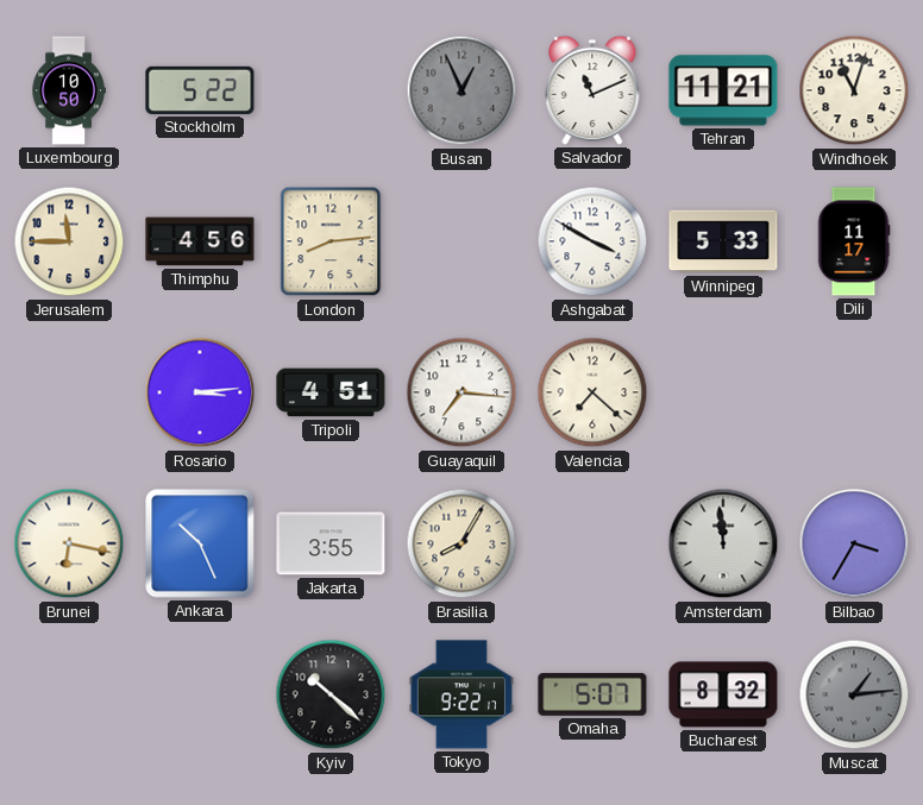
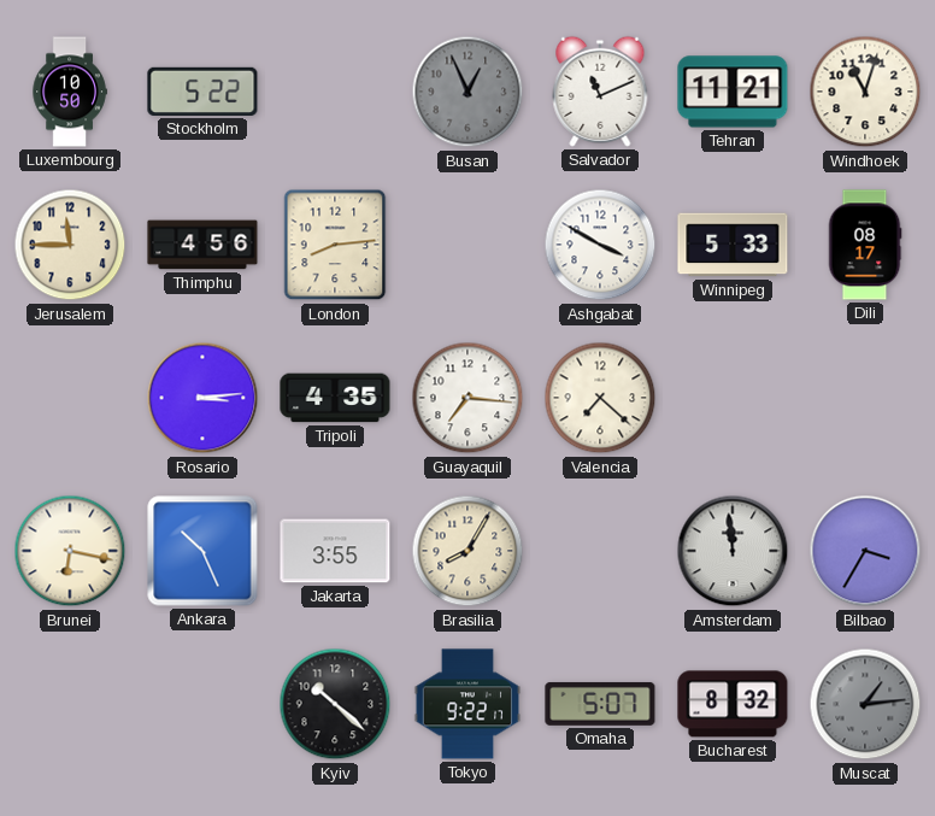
Dili: 11:17 -> 08:17
Tripoli: 4:51 -> 4:35
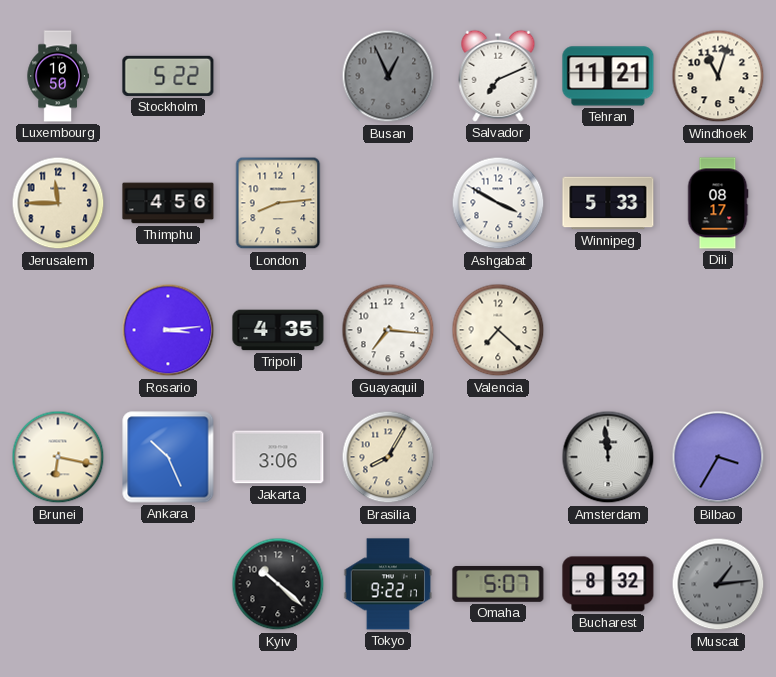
Salvador: 11:11 -> 7:11
Jakarta: 3:55 -> 3:06
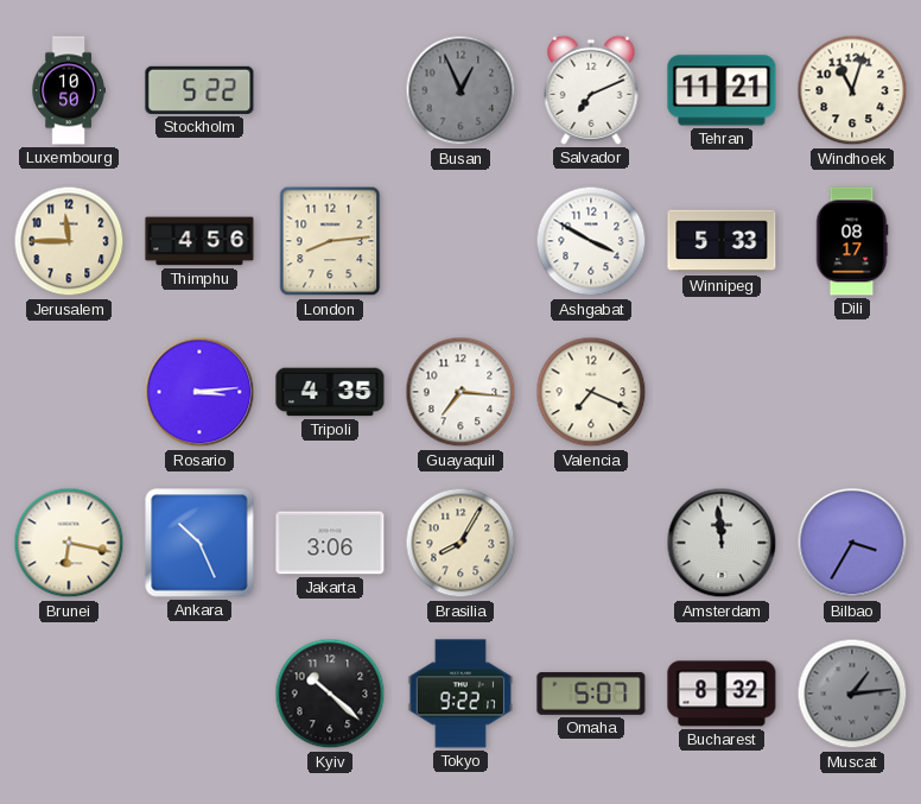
Valencia: 7:22 -> 7:19
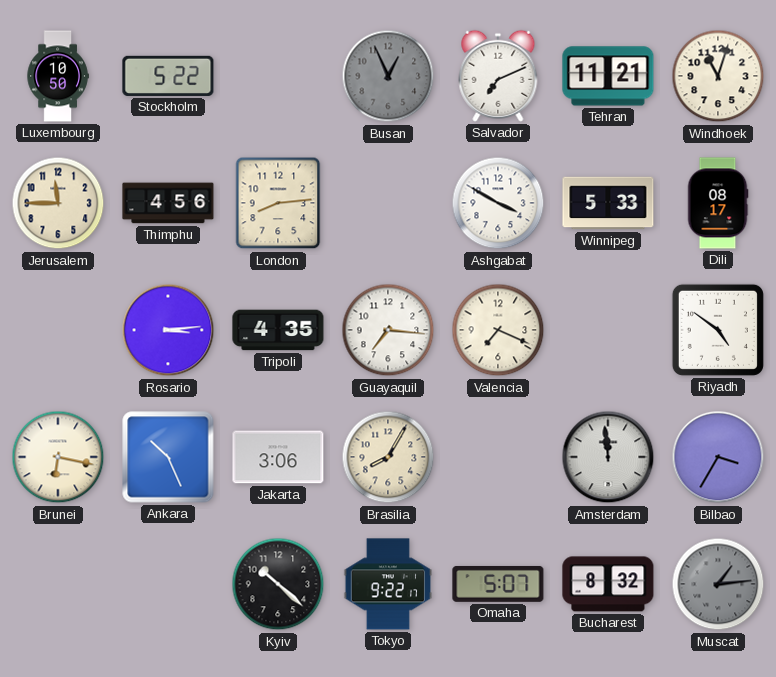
Riyadh: none -> 4:51
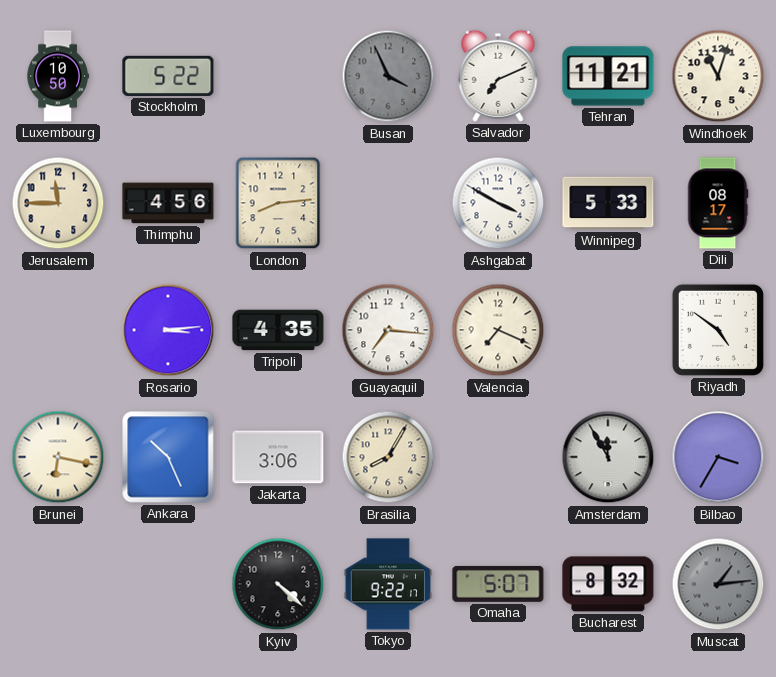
Busan: 12:56 -> 3:56
Amsterdam: 11:59 -> 11:55
Kyiv: 10:22 -> 4:22
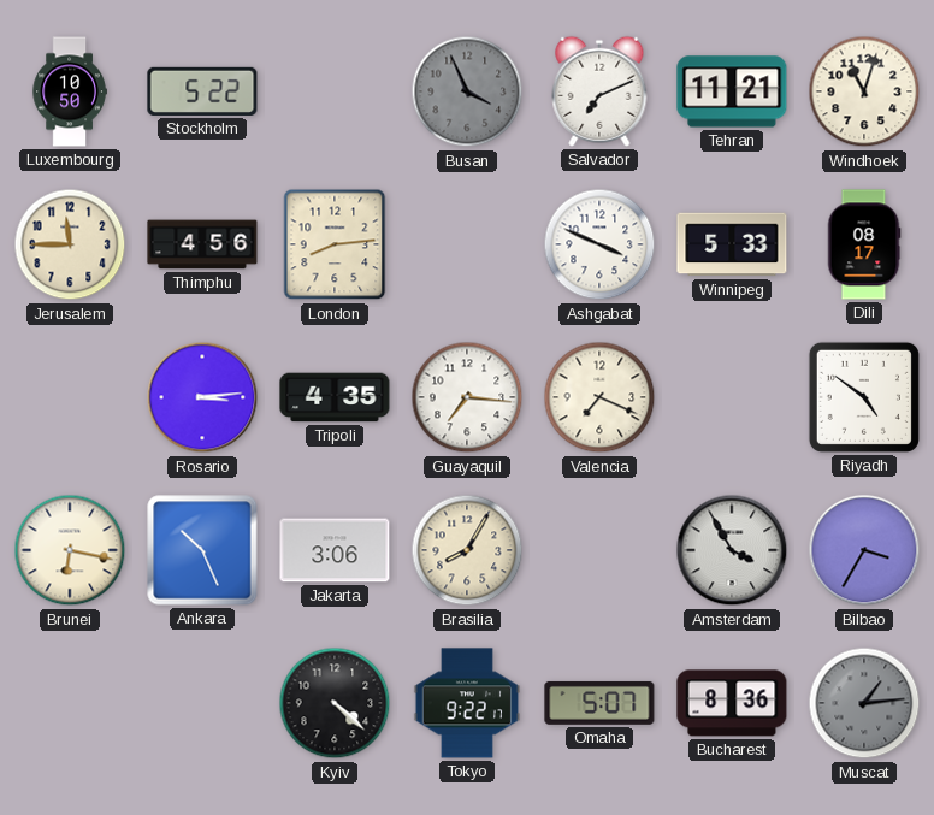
Ashgabat: 3:50 -> 3:49
Amsterdam: 11:55 -> 3:55
Bucharest: 8:32 -> 8:36
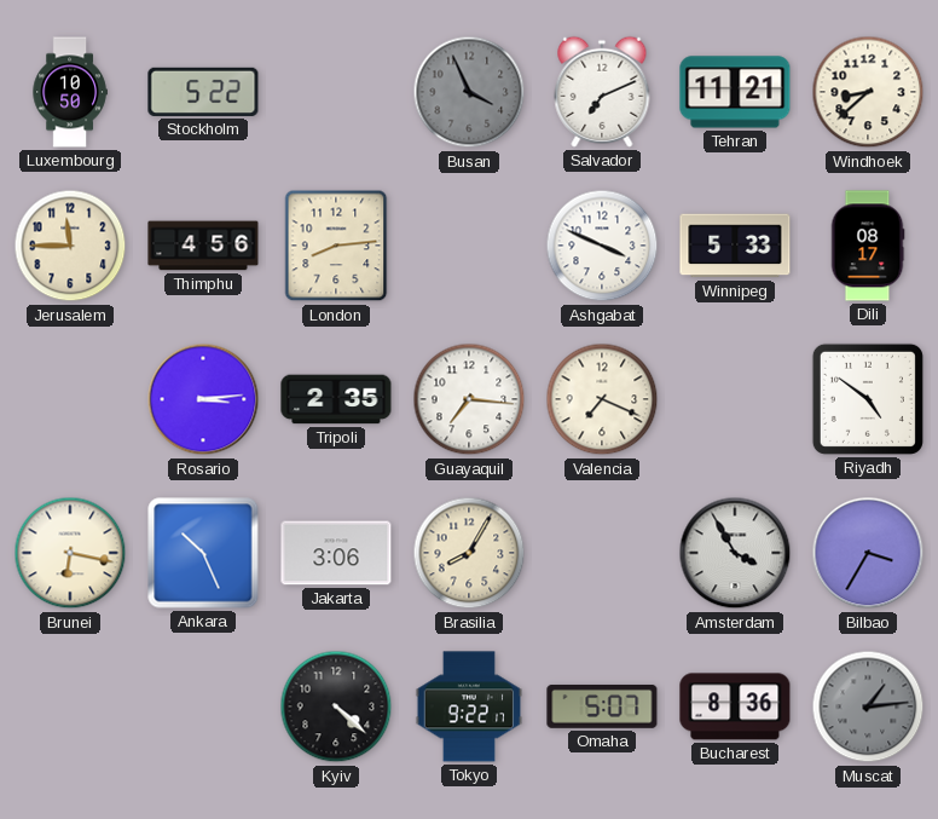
Windhoek: 11:03 -> 8:38
Tripoli: 4:35 -> 2:35
